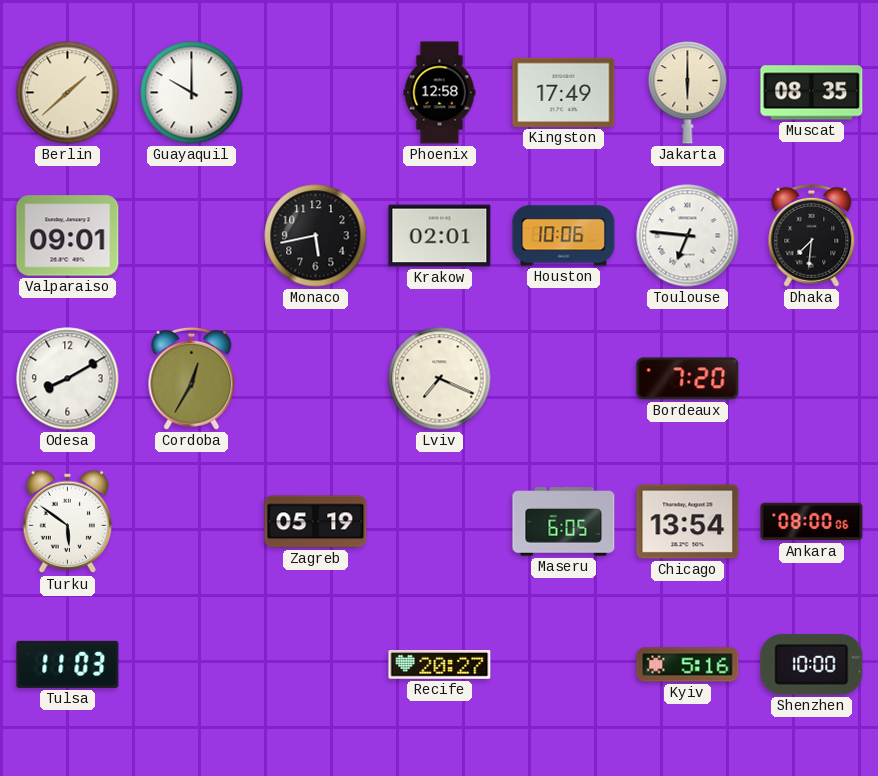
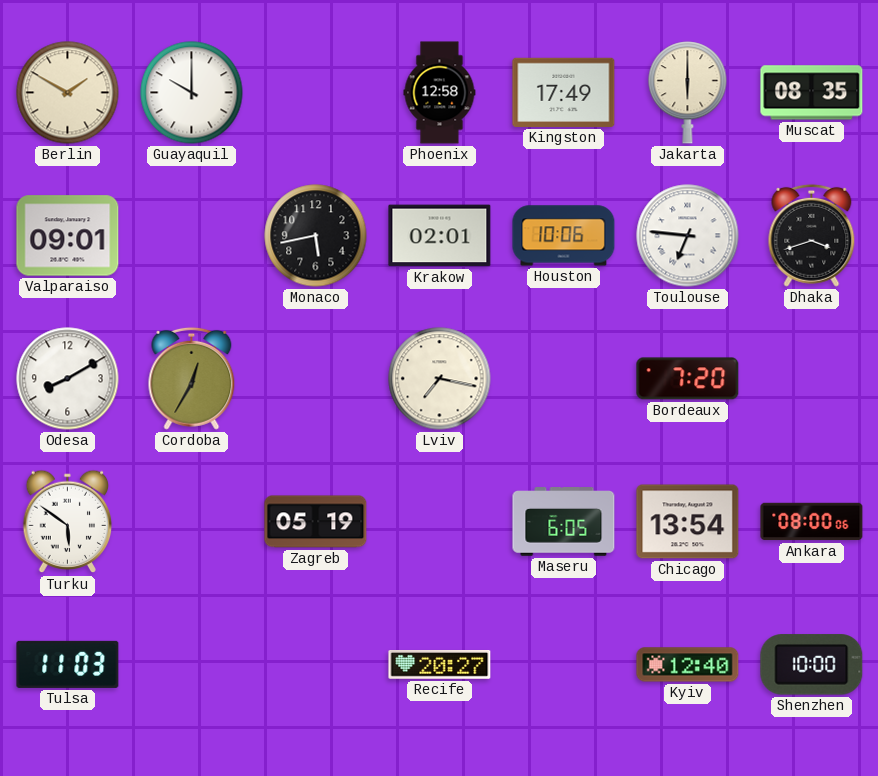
Berlin: 1:38 -> 1:50
Dhaka: 7:31 -> 3:42
Lviv: 7:19 -> 7:17
Kyiv: 5:16 -> 12:40
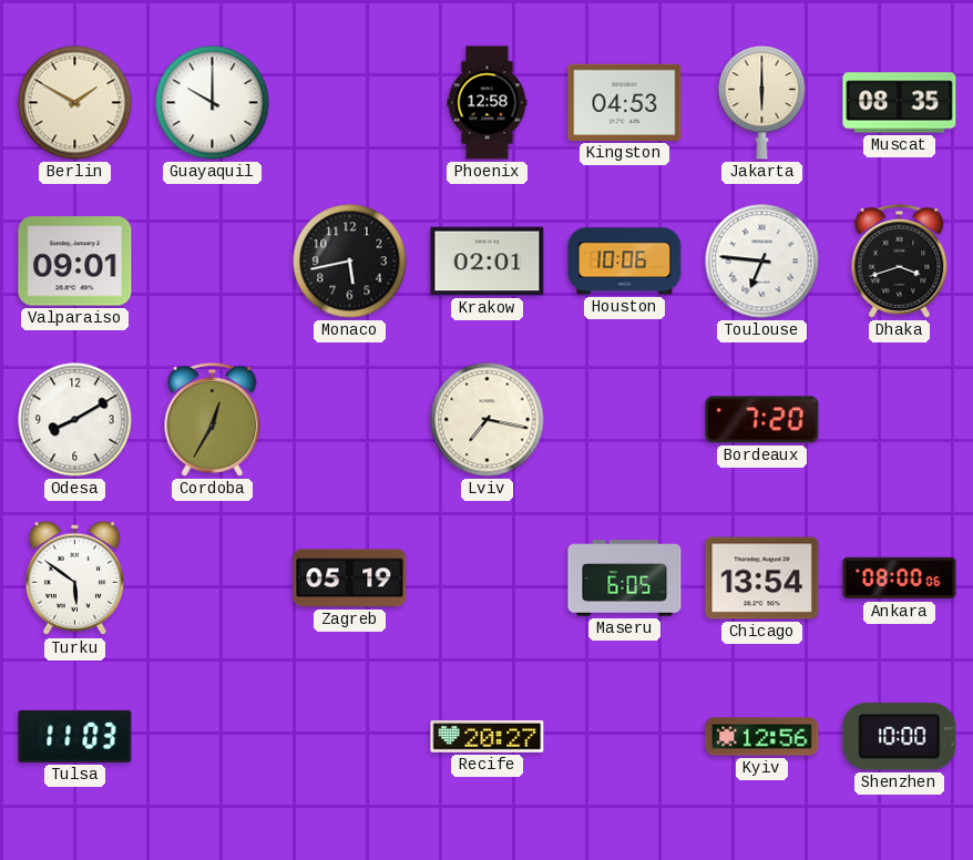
Kingston: 17:49 -> 04:53
Kyiv: 12:40 -> 12:56
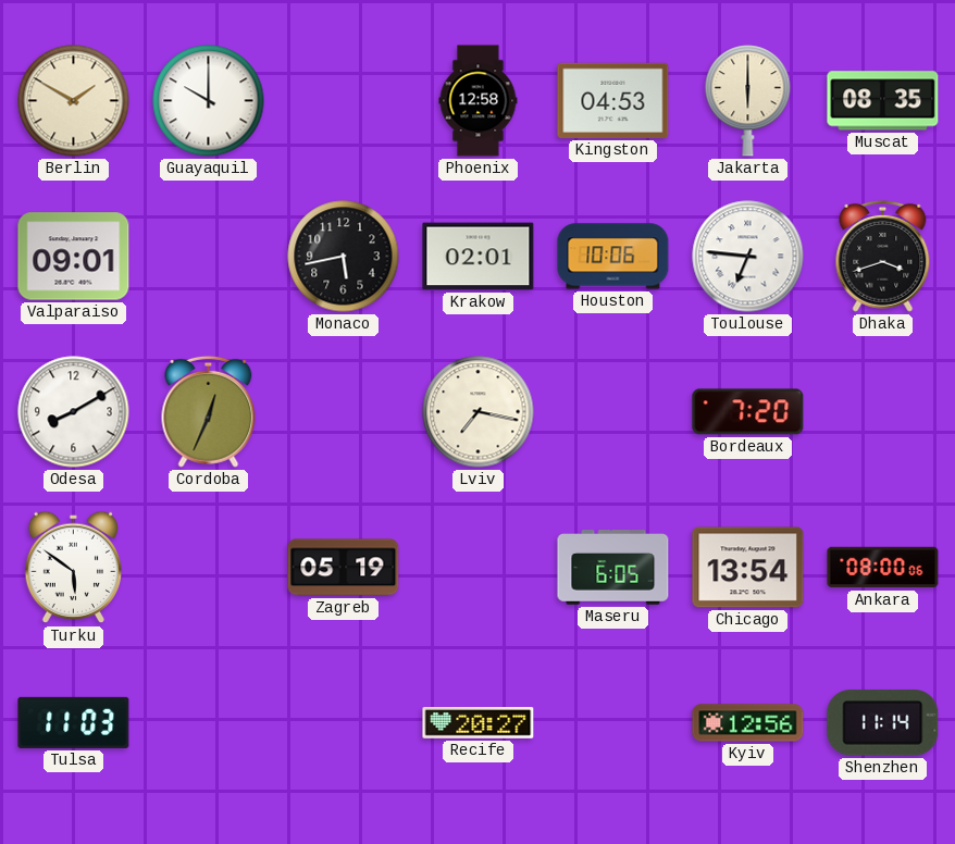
Cordoba: 12:35 -> 12:34
Shenzhen: 10:00 -> 11:14
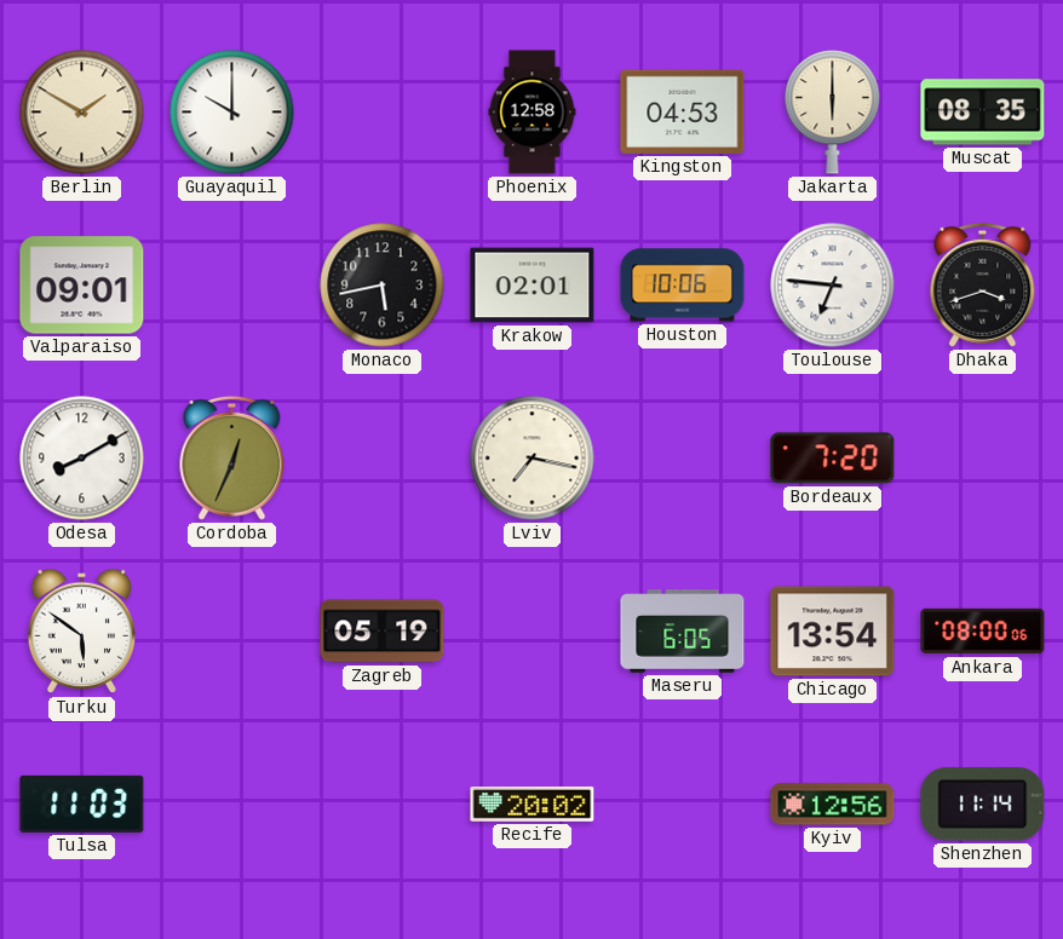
Recife: 20:27 -> 20:02
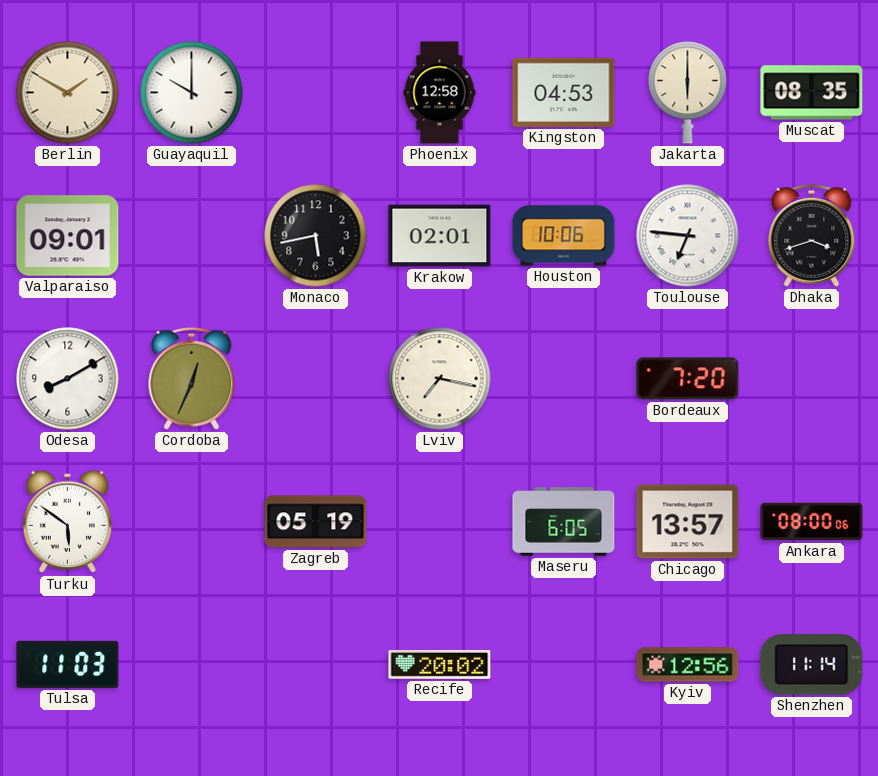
Chicago: 13:54 -> 13:57
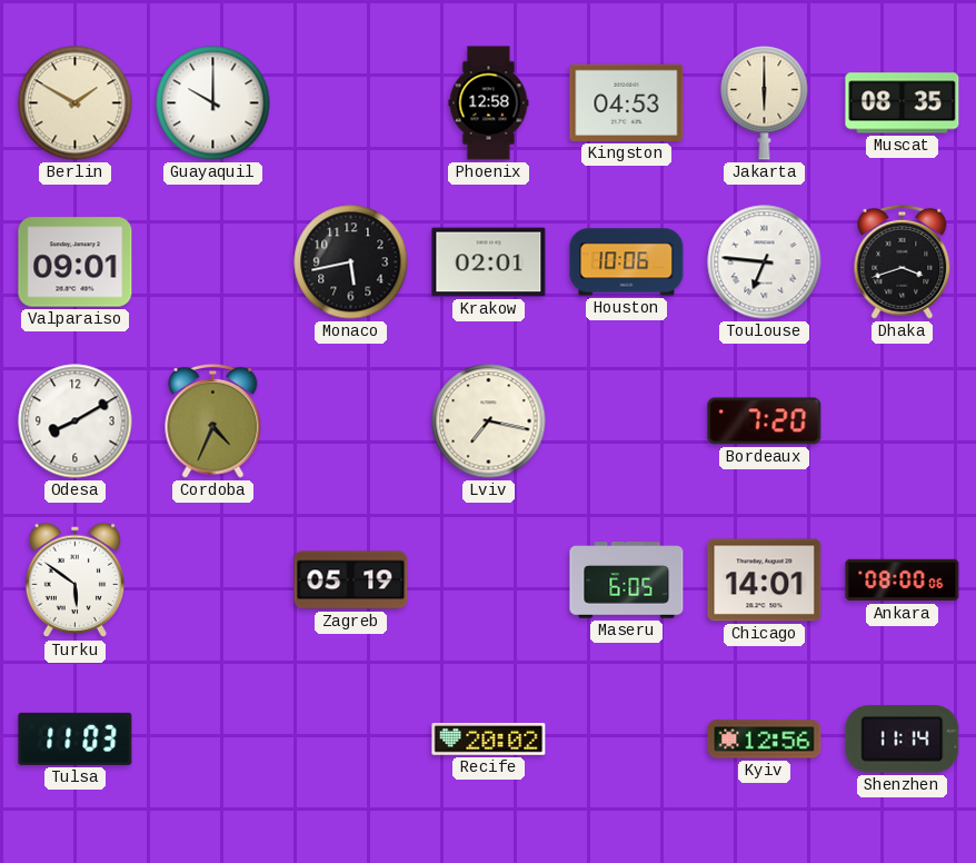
Cordoba: 12:34 -> 4:34
Chicago: 13:57 -> 14:01
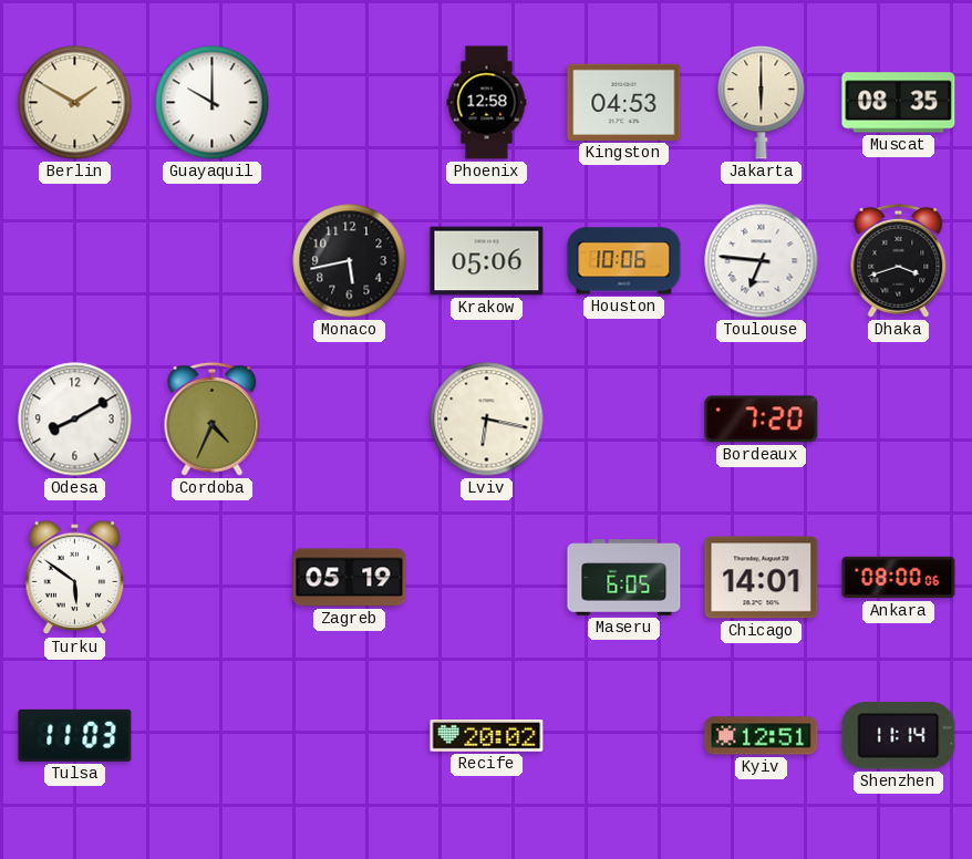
Valparaiso: 09:01 -> none
Krakow: 02:01 -> 05:06
Lviv: 7:17 -> 6:17
Kyiv: 12:56 -> 12:51
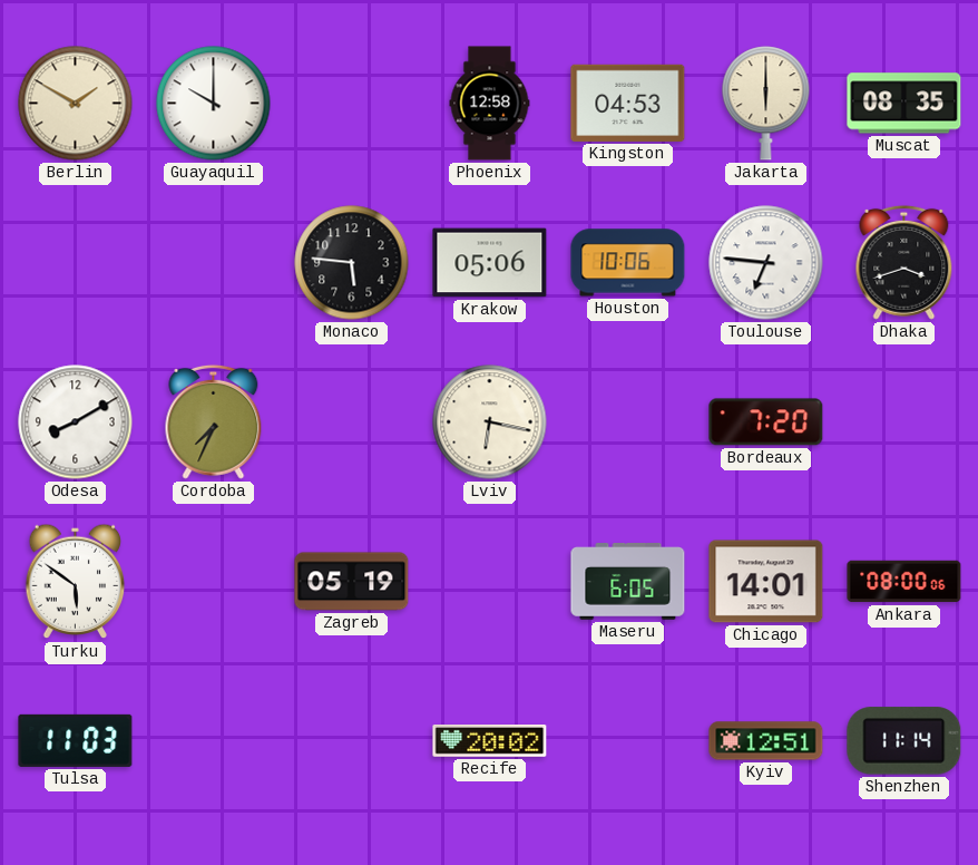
Monaco: 5:43 -> 5:46
Cordoba: 4:34 -> 7:34
